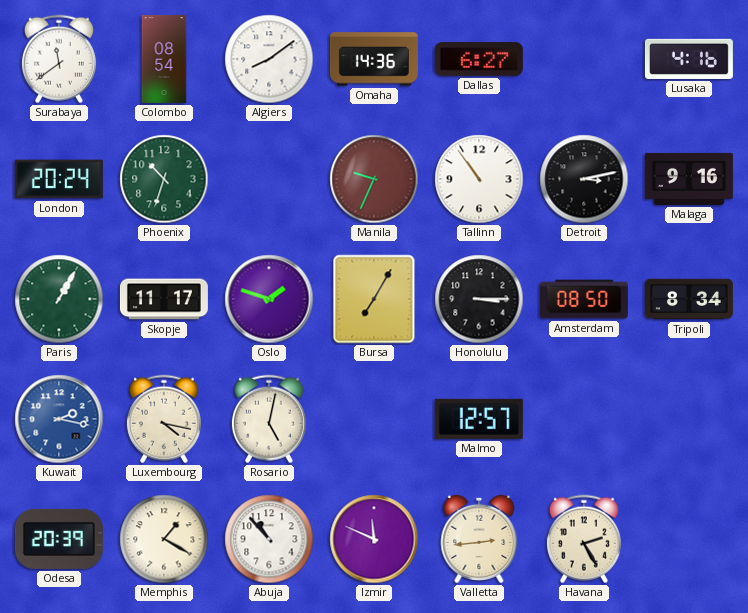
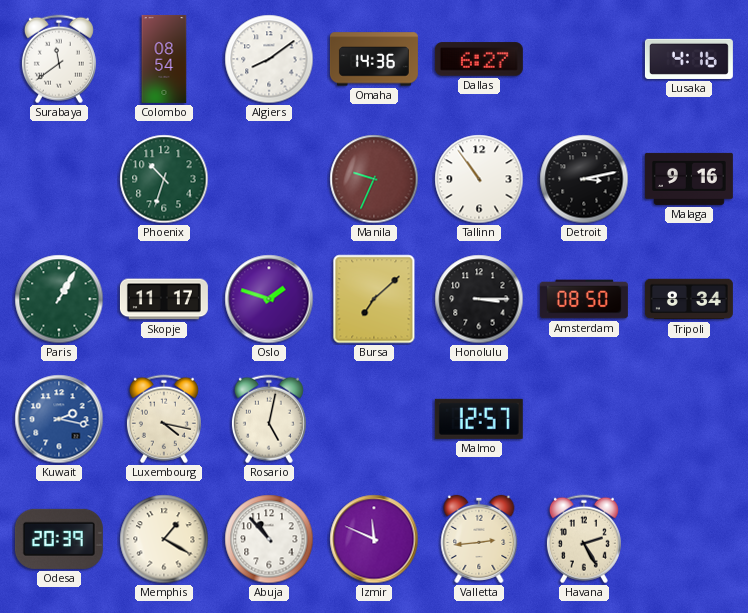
London: 20:24 -> none
Bursa: 7:05 -> 7:08
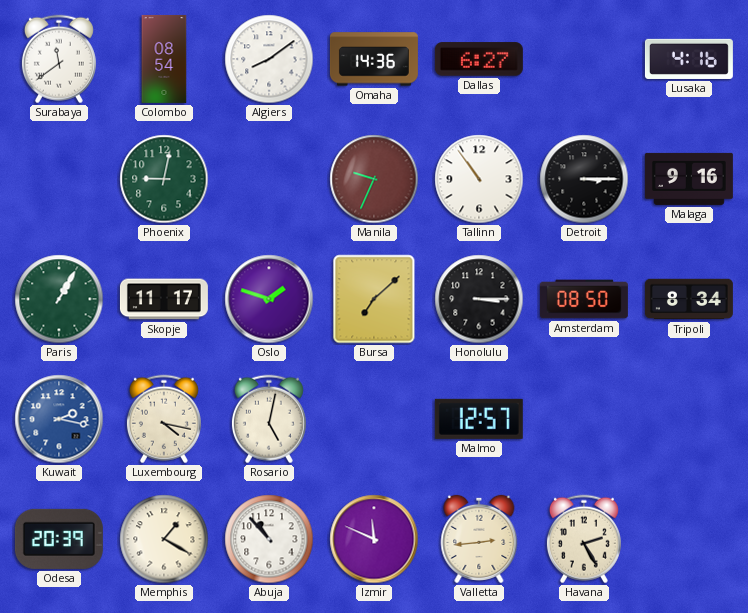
Phoenix: 10:33 -> 9:02
Detroit: 3:13 -> 3:15
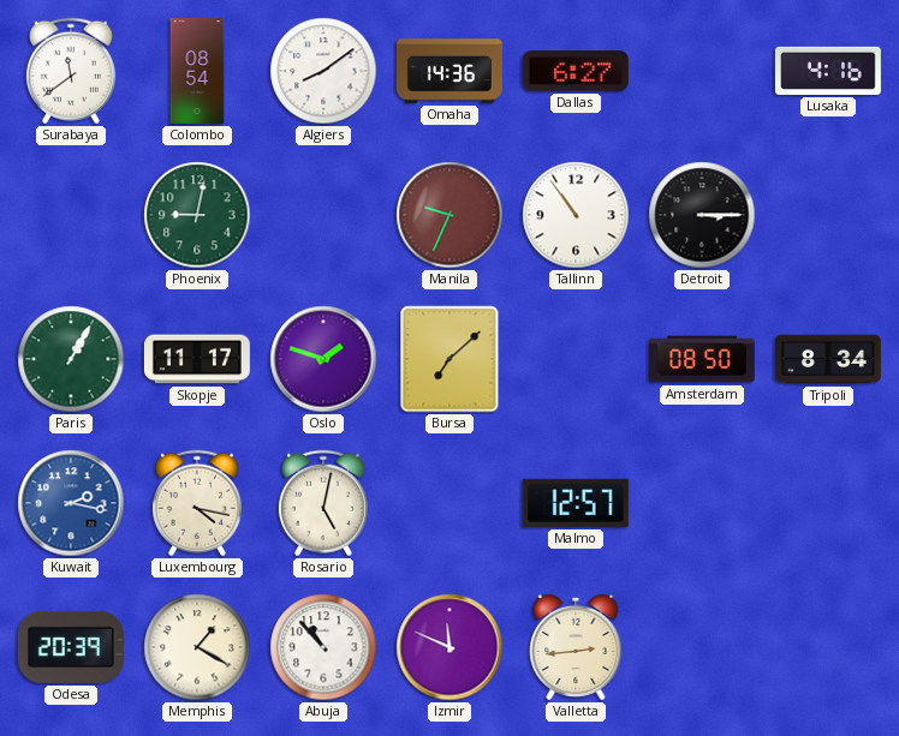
Malaga: 9:16 -> none
Honolulu: 3:15 -> none
Havana: 2:25 -> none
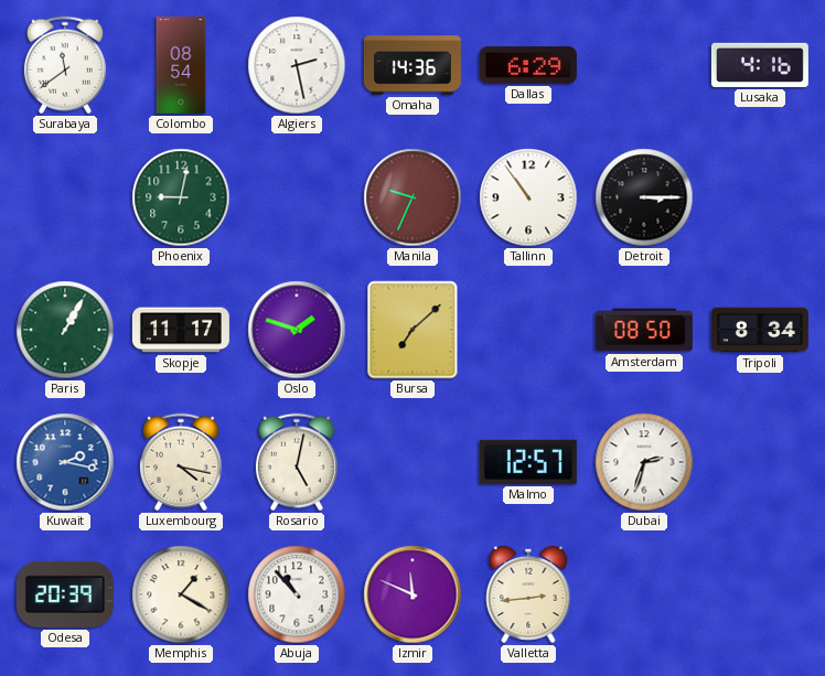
Algiers: 8:09 -> 2:28
Dallas: 6:27 -> 6:29
Dubai: none -> 2:33
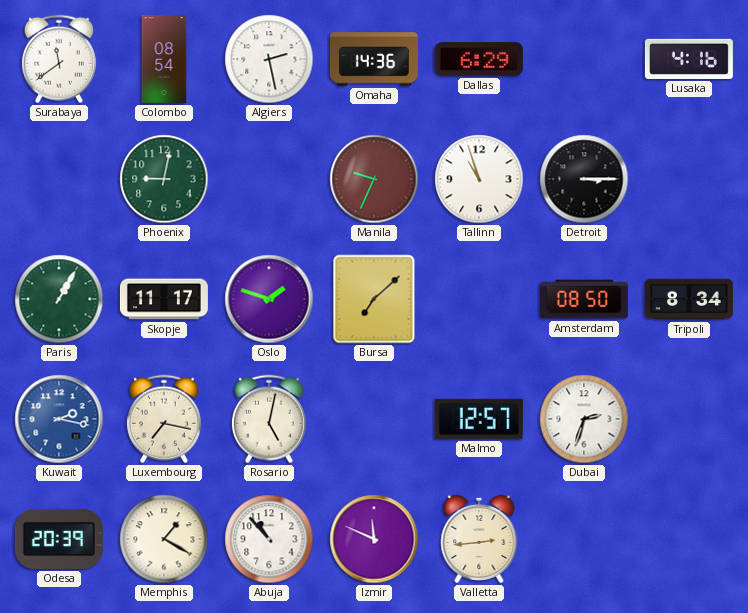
Tallinn: 10:54 -> 10:57
Luxembourg: 4:17 -> 7:17
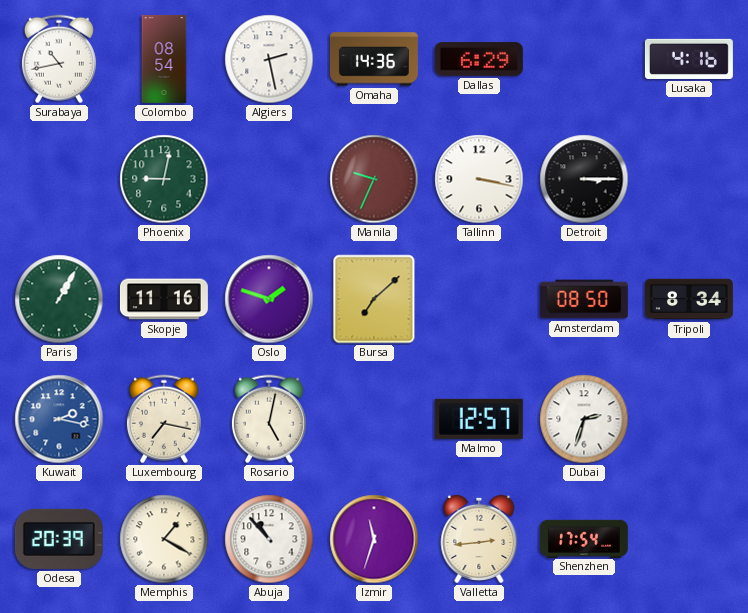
Surabaya: 11:39 -> 10:43
Tallinn: 10:57 -> 3:17
Skopje: 11:17 -> 11:16
Izmir: 11:49 -> 11:33
Shenzhen: none -> 17:54
